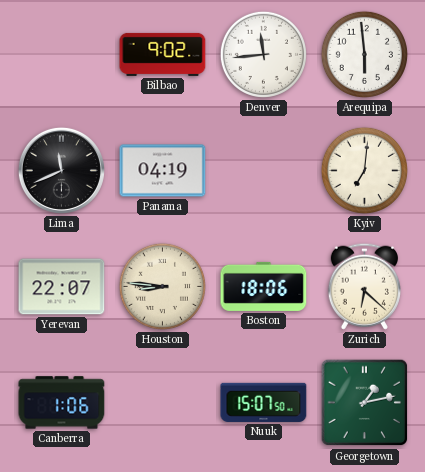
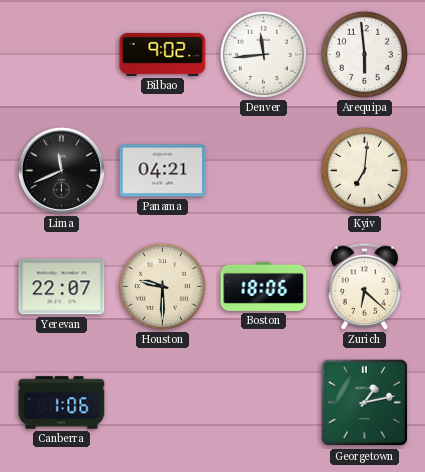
Panama: 04:19 -> 04:21
Houston: 8:46 -> 9:30
Nuuk: 15:07 -> none
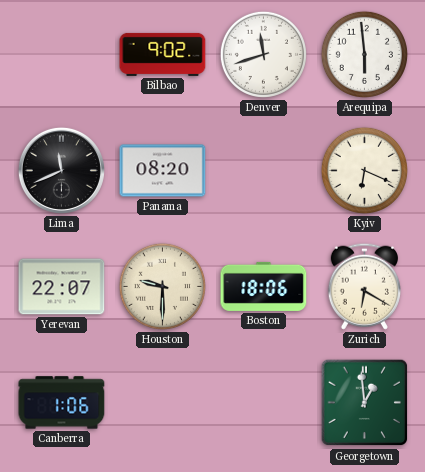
Denver: 11:44 -> 11:42
Panama: 04:21 -> 08:20
Kyiv: 7:01 -> 6:19
Zurich: 6:22 -> 6:20
Georgetown: 1:13 -> 12:59
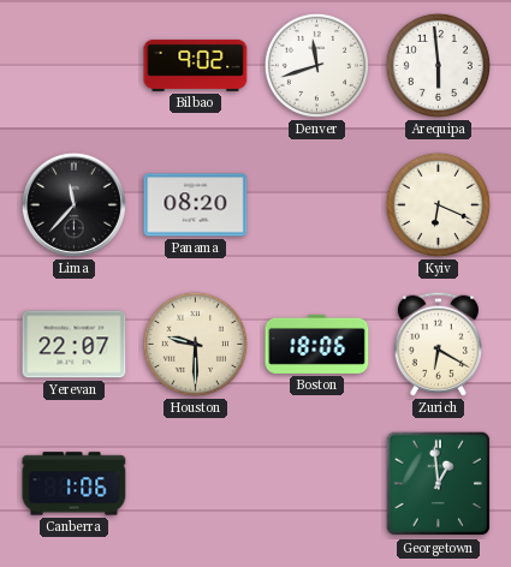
Lima: 11:41 -> 11:37
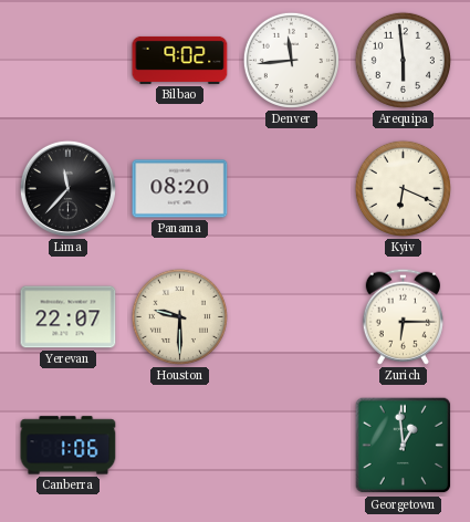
Denver: 11:42 -> 11:44
Boston: 18:06 -> none
Zurich: 6:20 -> 6:15
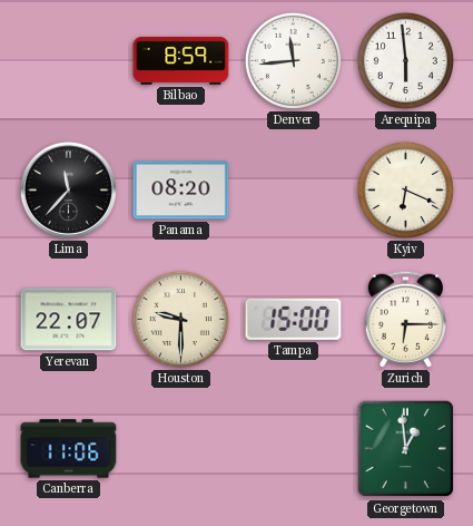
Bilbao: 9:02 -> 8:59
Tampa: none -> 15:00
Canberra: 1:06 -> 11:06
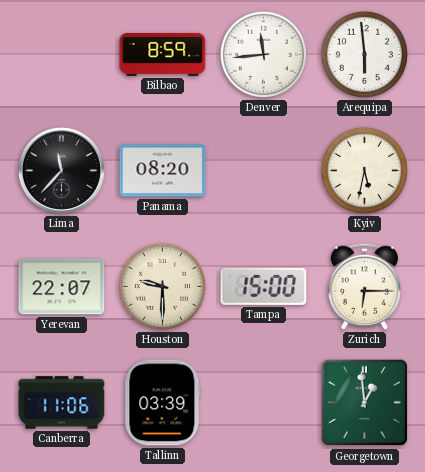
Kyiv: 6:19 -> 5:32
Tallinn: none -> 03:39
